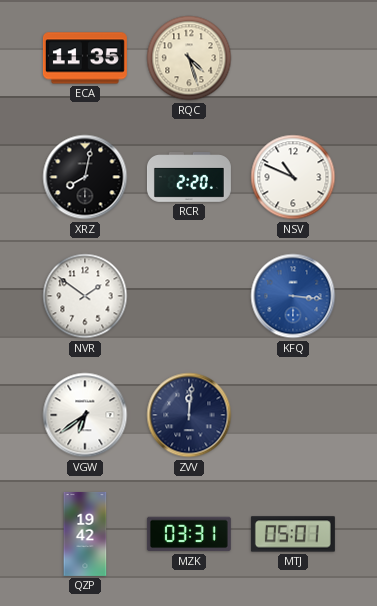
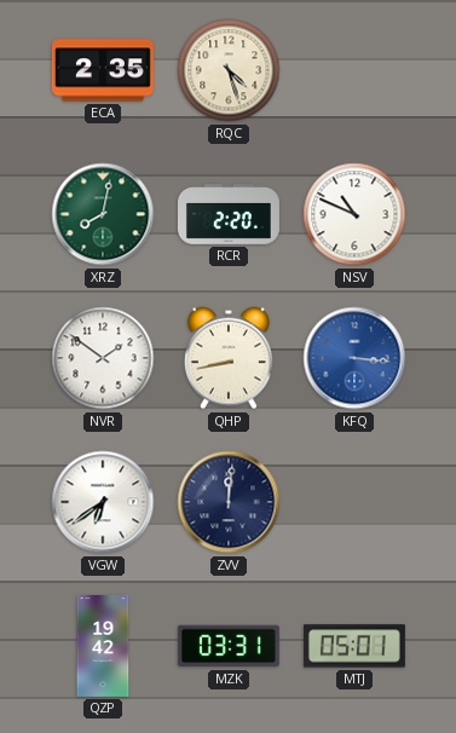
ECA: 11:35 -> 2:35
XRZ dial: black -> green
QHP: none -> 8:43
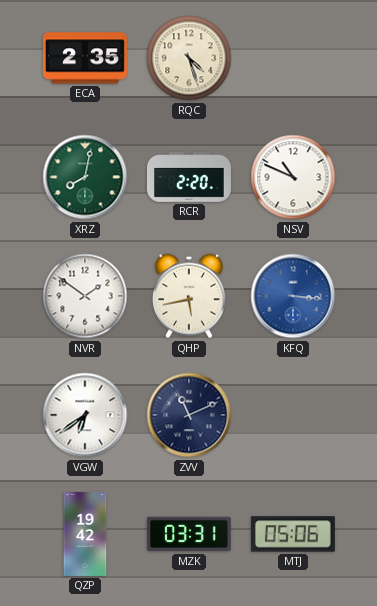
QHP: 8:43 -> 5:43
ZVV: 12:01 -> 11:11
MTJ: 05:01 -> 05:06
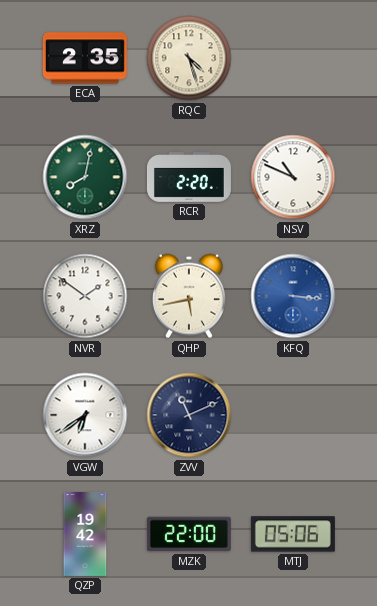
MZK: 03:31 -> 22:00
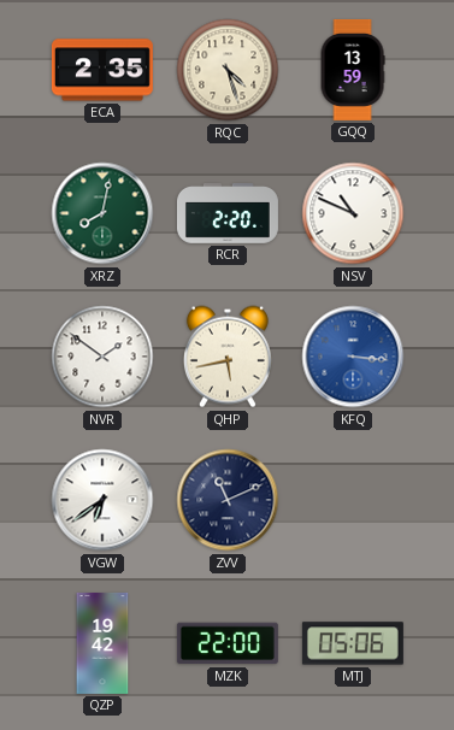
GQQ: none -> 13:59
